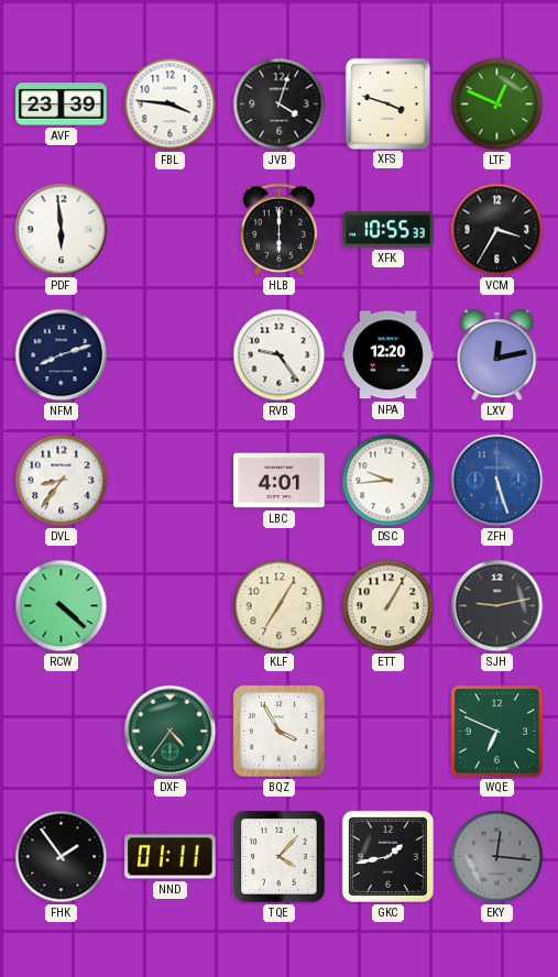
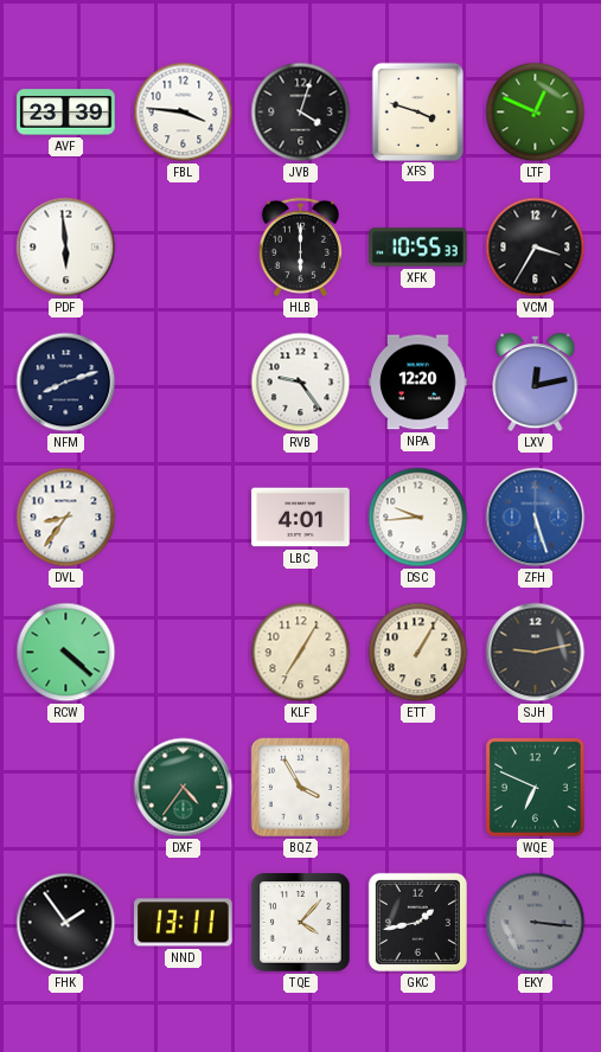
NND: 01:11 -> 13:11
EKY: 12:16 -> 3:16
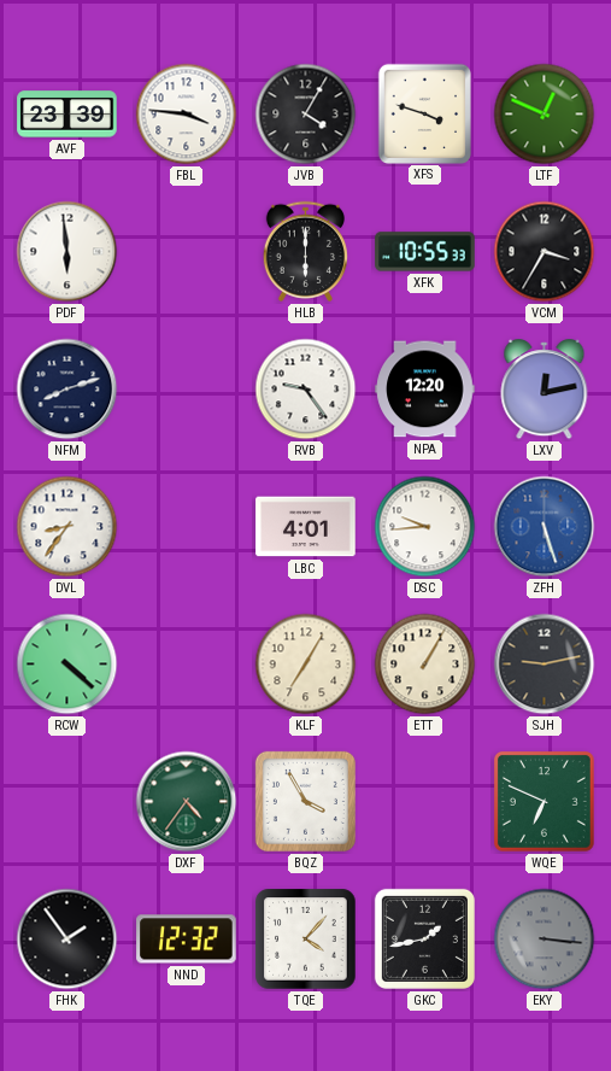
JVB: 4:03 -> 4:05
NND: 13:11 -> 12:32
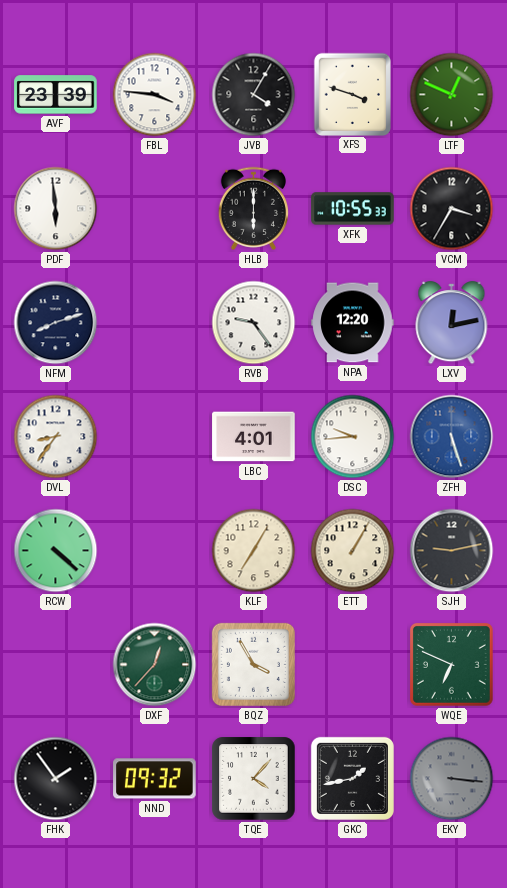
DXF: 4:36 -> 12:37
NND: 12:32 -> 09:32
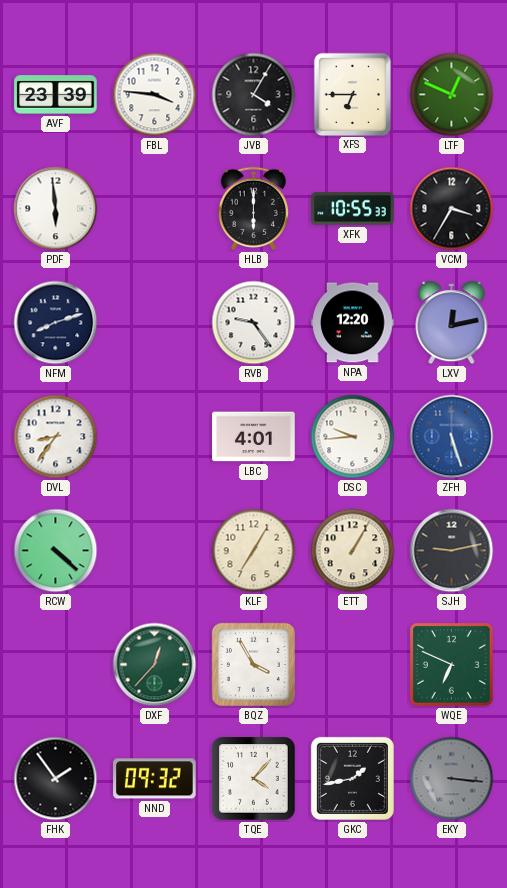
XFS: 3:48 -> 6:45
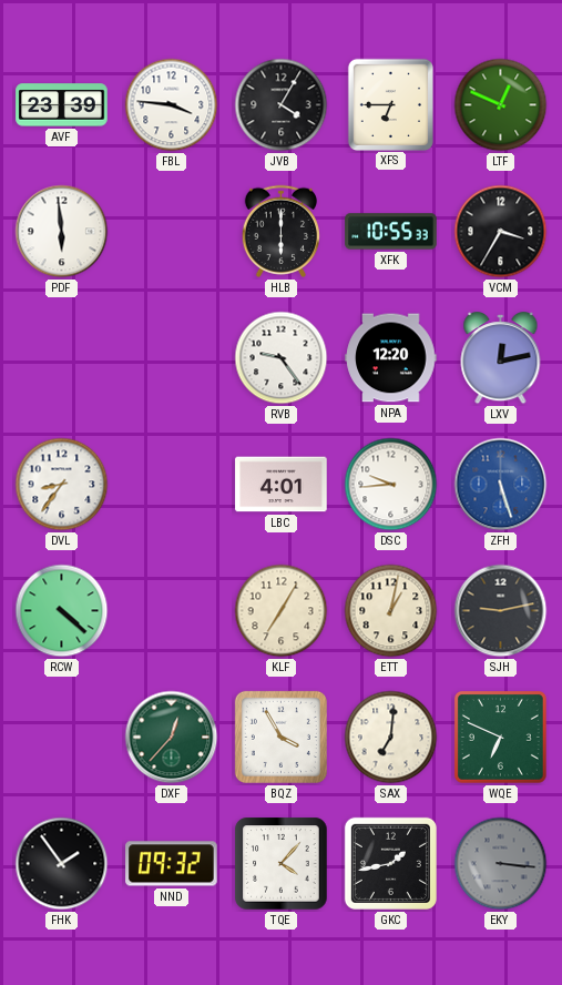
NFM: 8:12 -> none
ETT: 1:05 -> 1:02
SAX: none -> 7:01
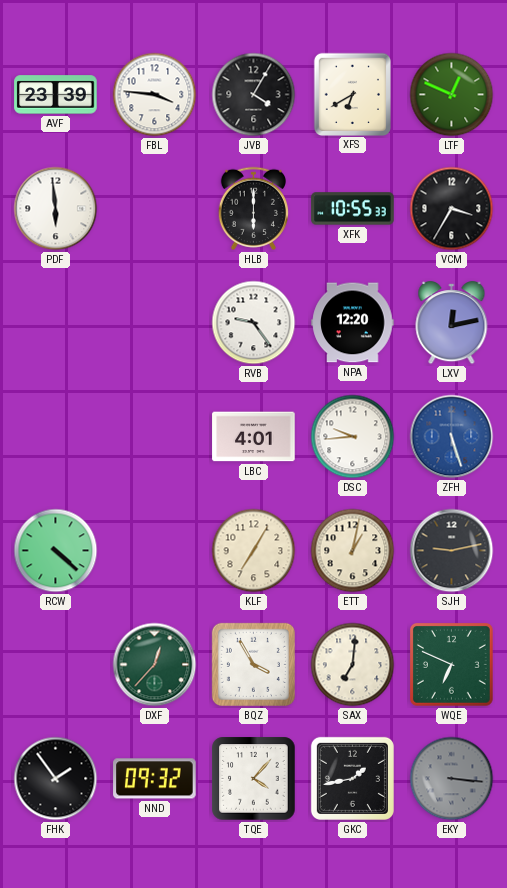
XFS: 6:45 -> 6:40
DVL: 8:36 -> none
